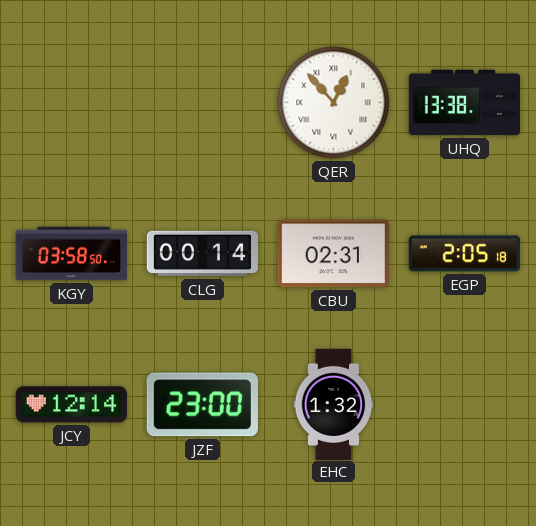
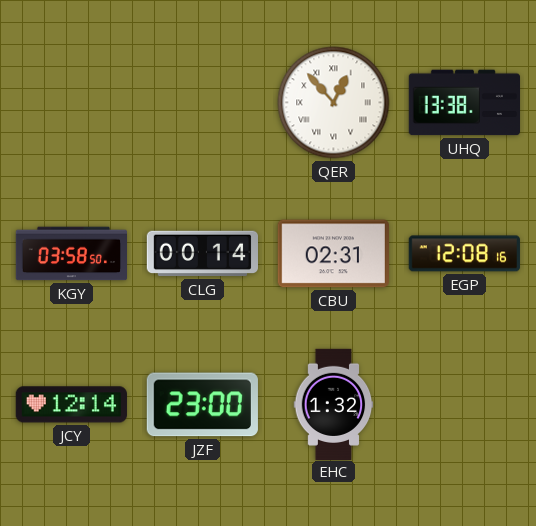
EGP: 2:05 -> 12:08
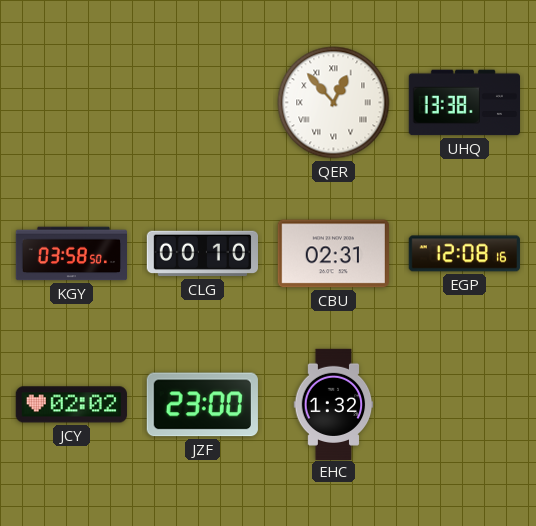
CLG: 00:14 -> 00:10
JCY: 12:14 -> 02:02
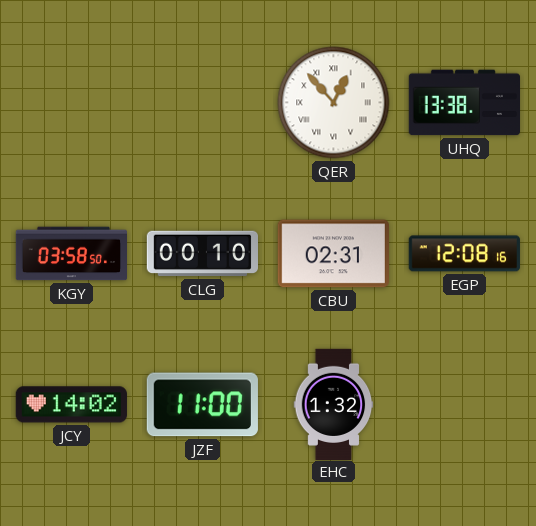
JCY: 02:02 -> 14:02
JZF: 23:00 -> 11:00
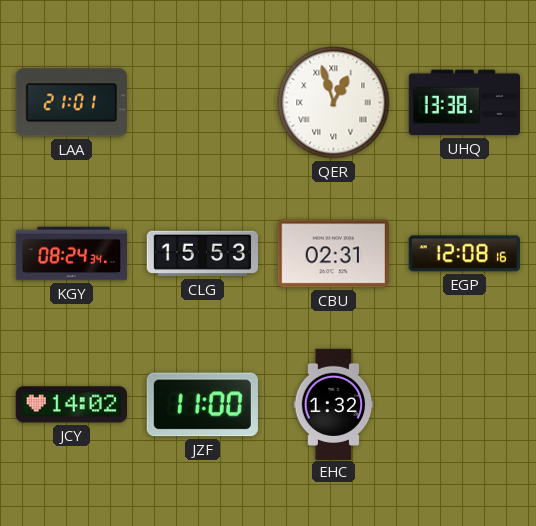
LAA: none -> 21:01
QER: 12:53 -> 12:57
KGY: 03:58 -> 08:24
CLG: 00:10 -> 15:53
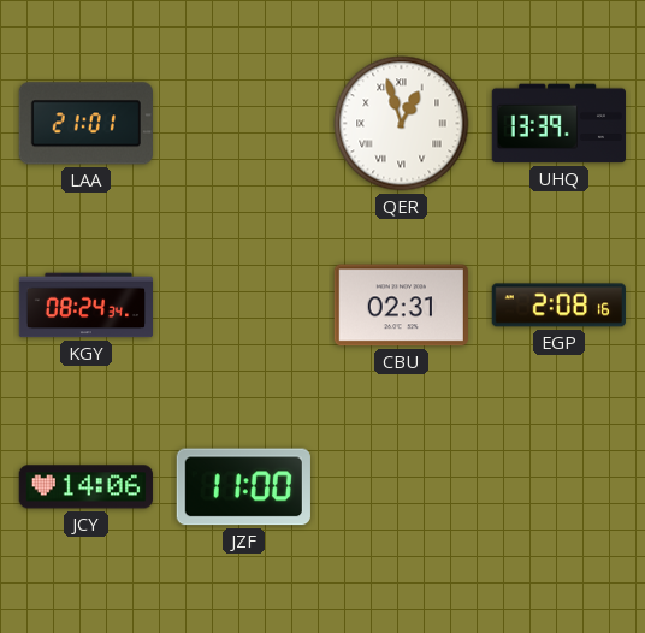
UHQ: 13:38 -> 13:39
CLG: 15:53 -> none
EGP: 12:08 -> 2:08
JCY: 14:02 -> 14:06
EHC: 1:32 -> none
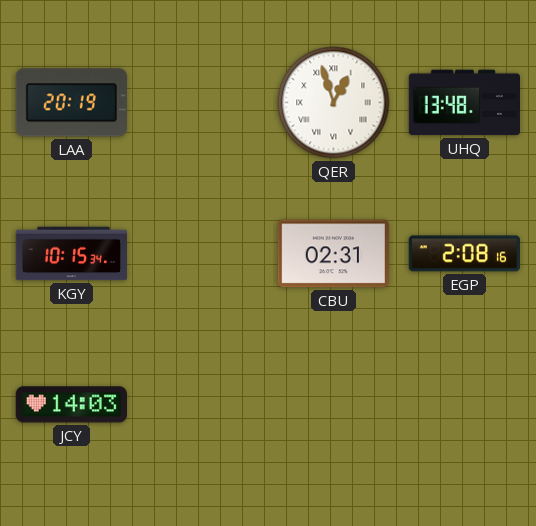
LAA: 21:01 -> 20:19
UHQ: 13:39 -> 13:48
KGY: 08:24 -> 10:15
JCY: 14:06 -> 14:03
JZF: 11:00 -> none
